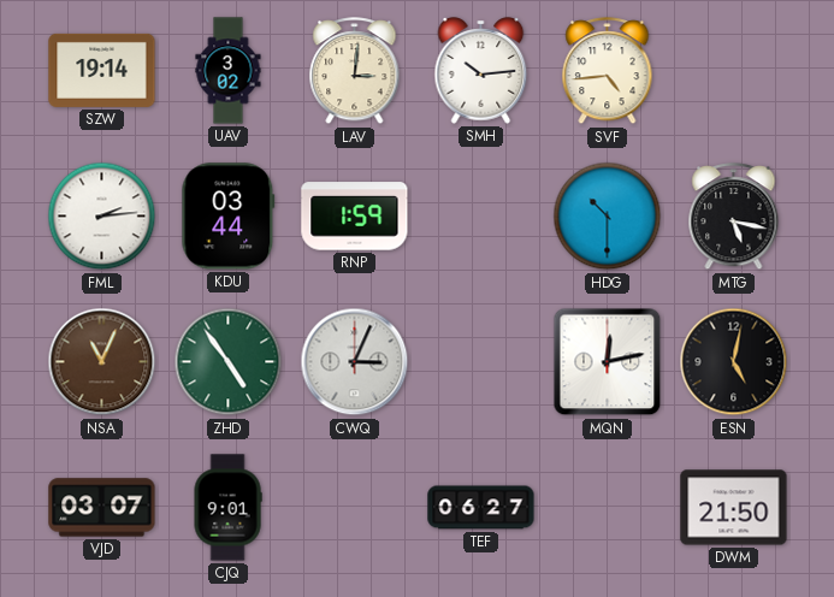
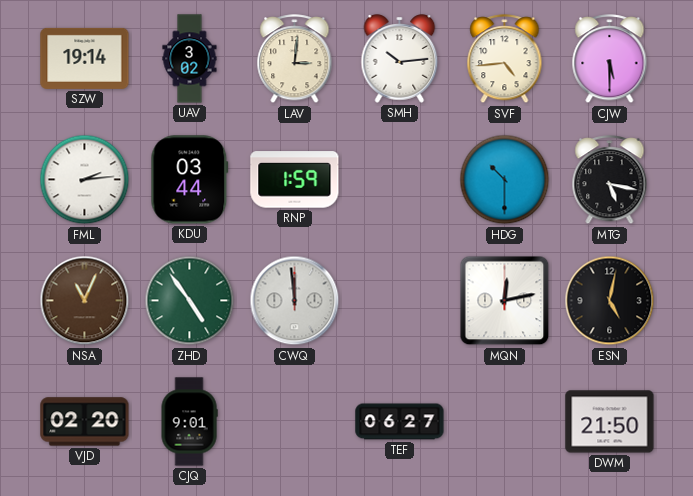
CJW: none -> 5:30
CWQ: 3:04 -> 11:59
VJD: 03:07 -> 02:20
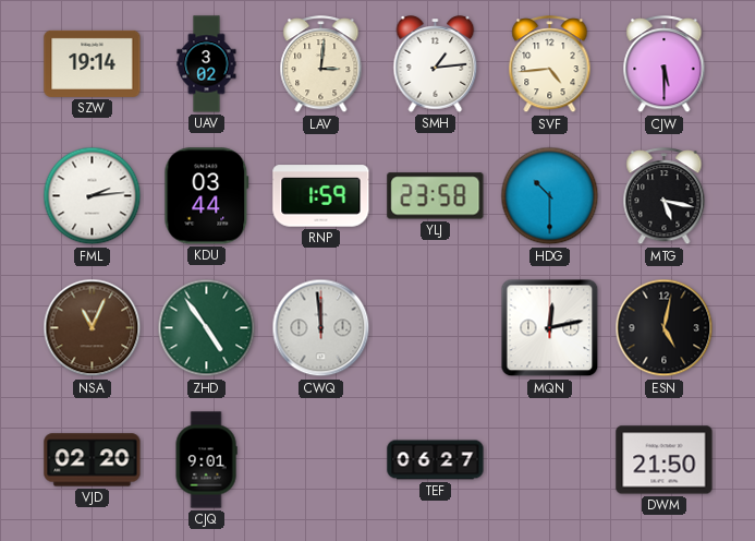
SMH: 10:14 -> 1:14
YLJ: none -> 23:58
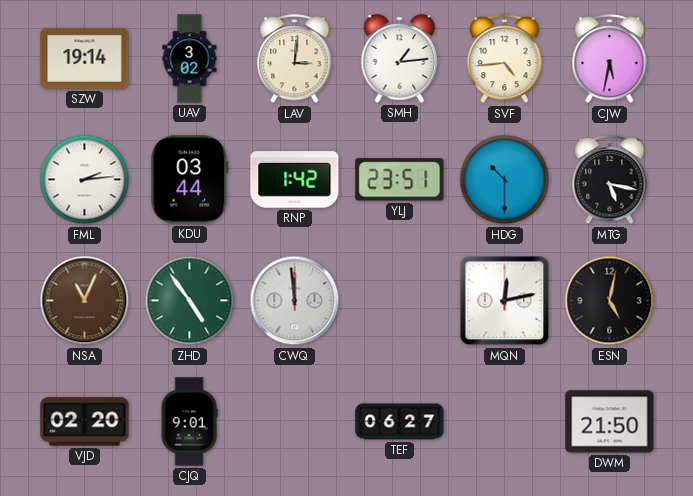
CJW: 5:30 -> 5:32
RNP: 1:59 -> 1:42
YLJ: 23:58 -> 23:51
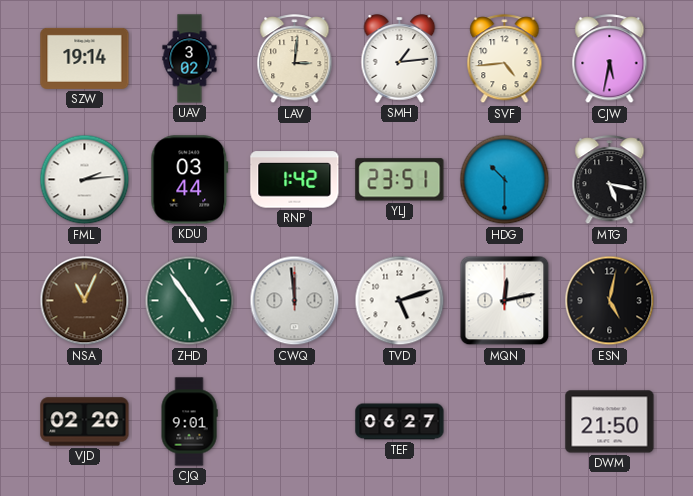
TVD: none -> 5:12
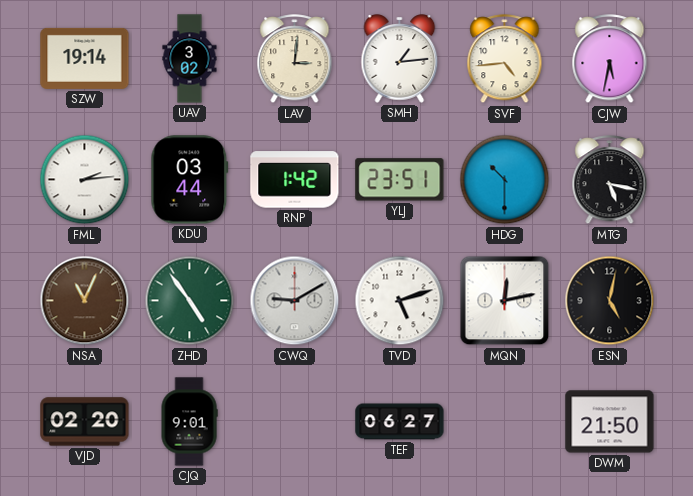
CWQ: 11:59 -> 9:10
